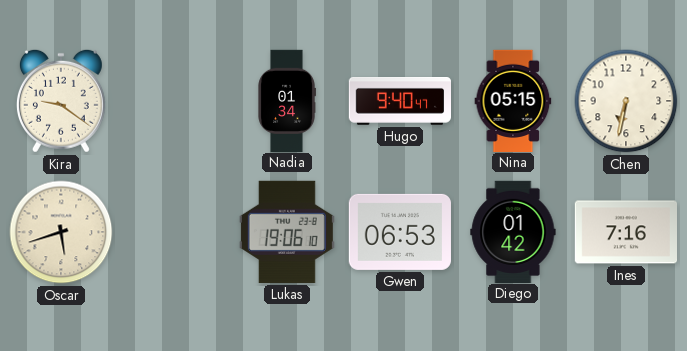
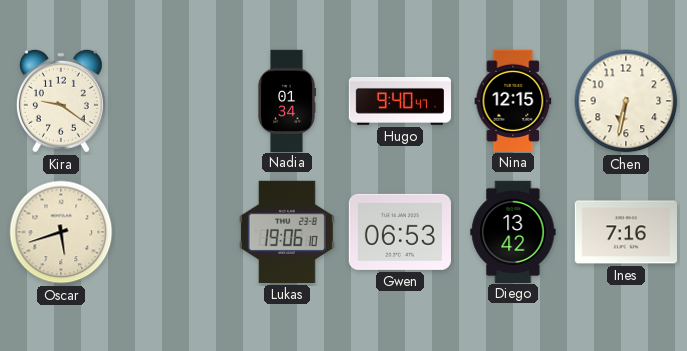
Nina: 05:15 -> 12:15
Diego: 01:42 -> 13:42
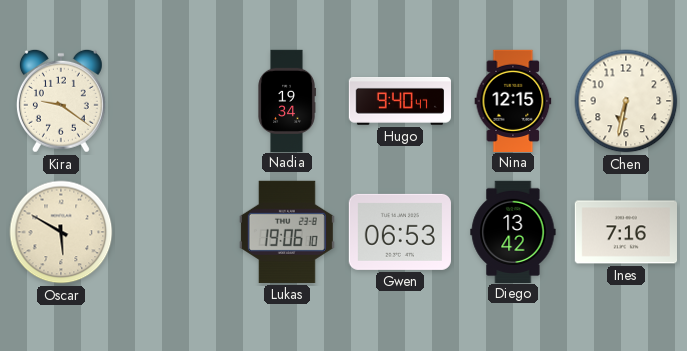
Nadia: 01:34 -> 19:34
Oscar: 5:42 -> 5:50
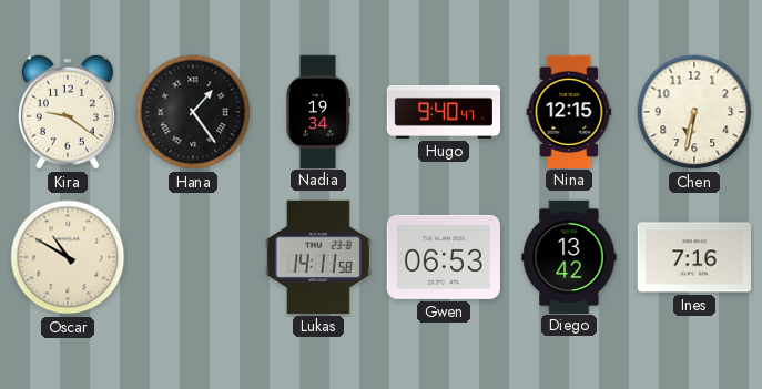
Hana: none -> 1:24
Oscar: 5:50 -> 10:50
Lukas: 19:06 -> 14:11
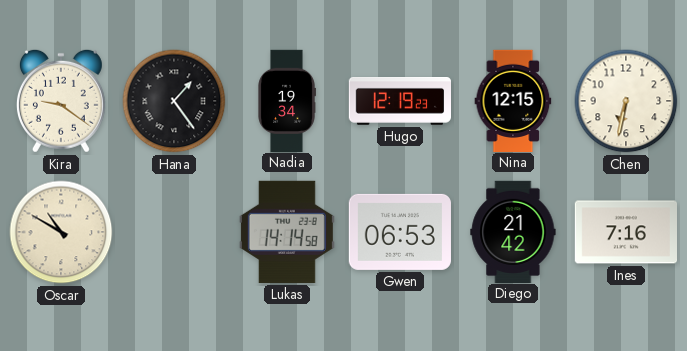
Hugo: 9:40 -> 12:19
Lukas: 14:11 -> 14:14
Diego: 13:42 -> 21:42
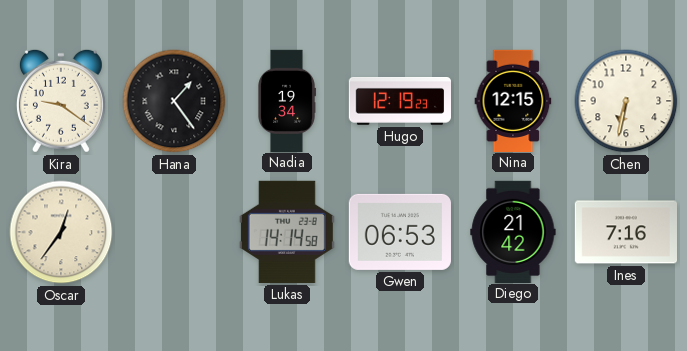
Oscar: 10:50 -> 12:36
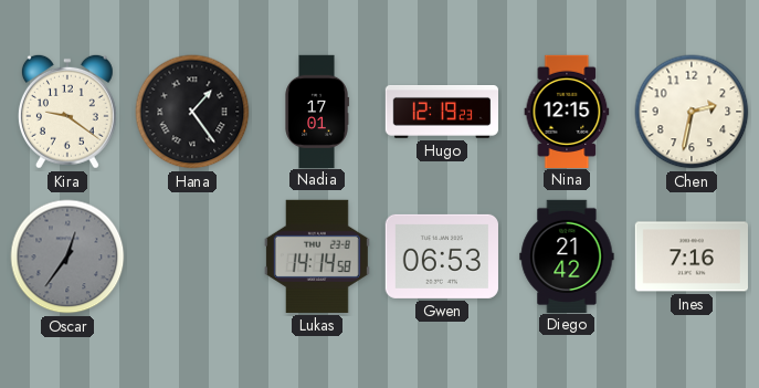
Nadia: 19:34 -> 17:01
Chen: 6:32 -> 2:32
Oscar dial: cream -> grey
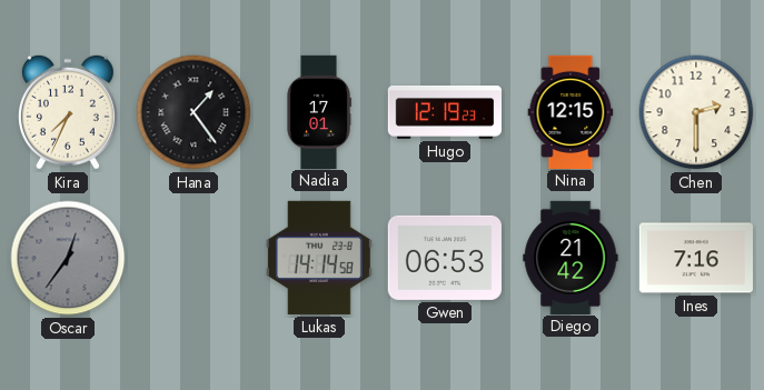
Kira: 9:21 -> 7:34
Chen: 2:32 -> 2:30
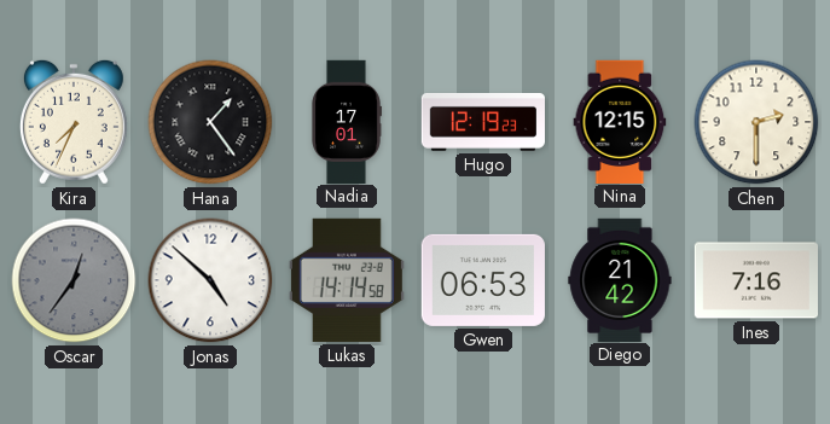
Jonas: none -> 4:52
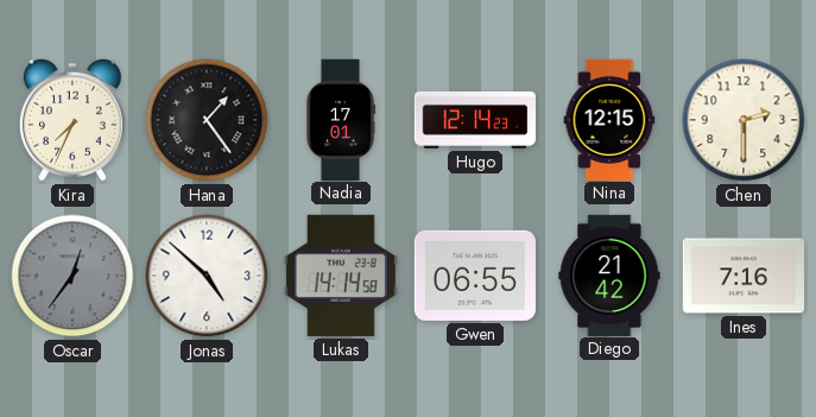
Hugo: 12:19 -> 12:14
Gwen: 06:53 -> 06:55
